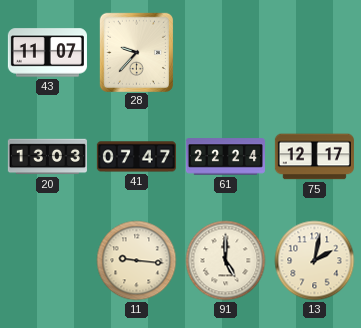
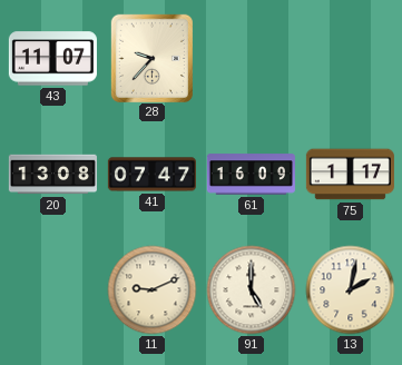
20: 13:03 -> 13:08
61: 22:24 -> 16:09
75: 12:17 -> 1:17
11: 9:16 -> 9:11
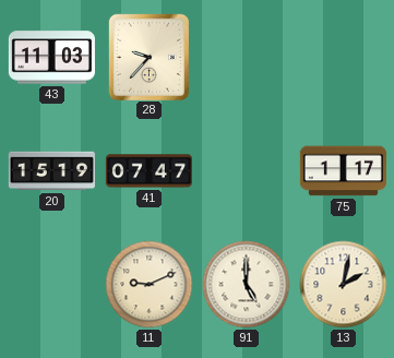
43: 11:07 -> 11:03
20: 13:08 -> 15:19
61: 16:09 -> none
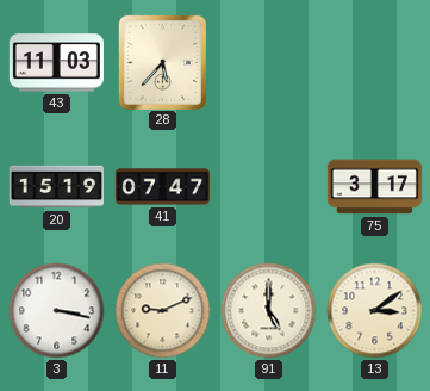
28: 9:37 -> 5:37
75: 1:17 -> 3:17
3: none -> 3:17
13: 2:02 -> 3:09
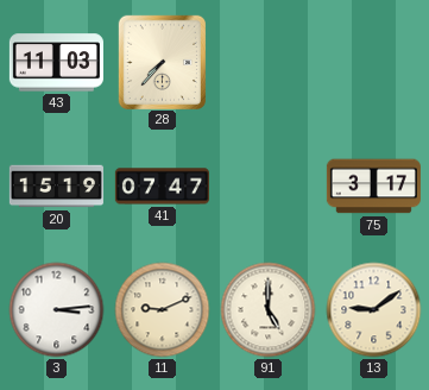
28: 5:37 -> 7:37
3: 3:17 -> 3:14
13: 3:09 -> 9:09
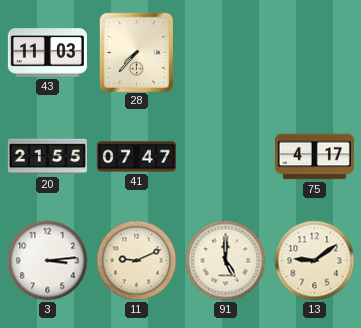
20: 15:19 -> 21:55
75: 3:17 -> 4:17
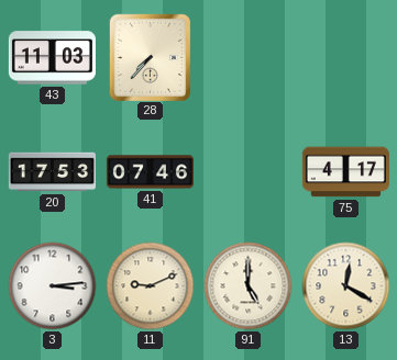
20: 21:55 -> 17:53
41: 07:47 -> 07:46
13: 9:09 -> 12:20
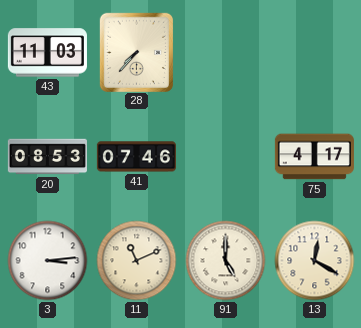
20: 17:53 -> 08:53
11: 9:11 -> 11:11
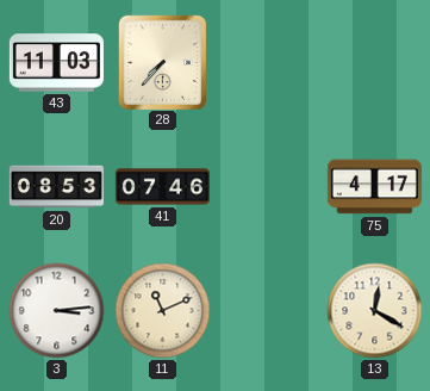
91: 5:00 -> none
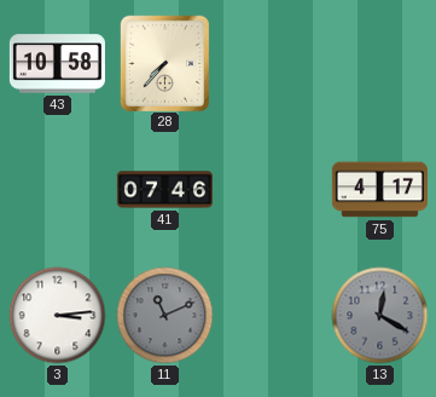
43: 11:03 -> 10:58
20: 08:53 -> none
11 dial: cream -> grey
13 dial: cream -> grey
